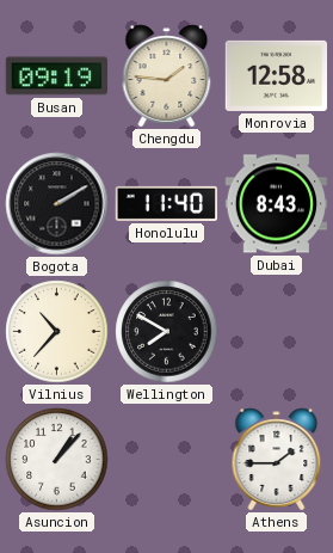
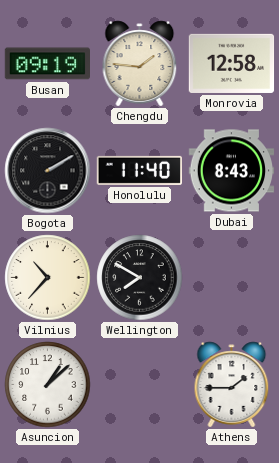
Asuncion: 1:07 -> 1:08
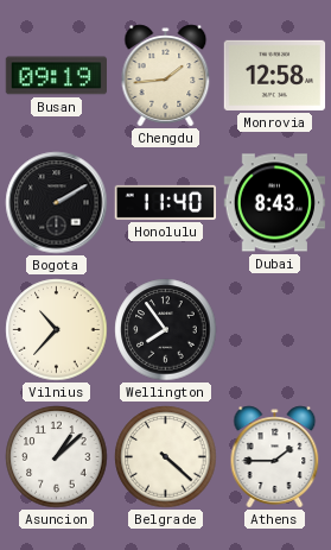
Chengdu: 1:46 -> 1:44
Wellington: 7:50 -> 7:54
Belgrade: none -> 4:22
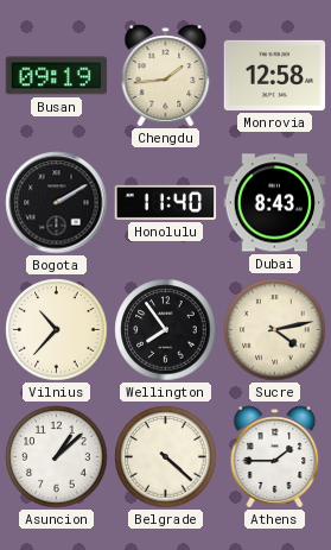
Sucre: none -> 4:13
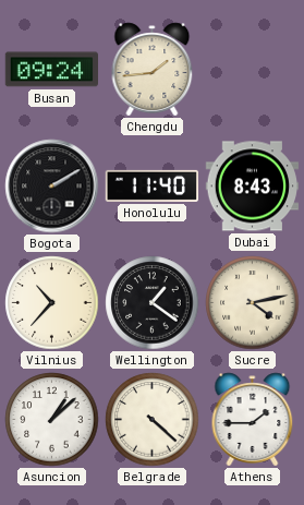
Busan: 09:19 -> 09:24
Monrovia: 12:58 -> none
Wellington: 7:54 -> 1:21
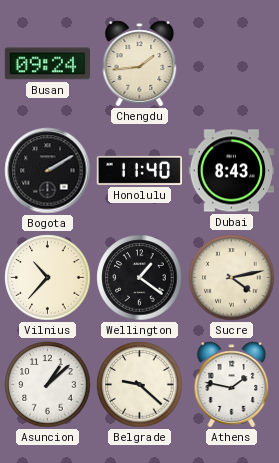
Belgrade: 4:22 -> 9:22
Athens: 1:45 -> 1:47
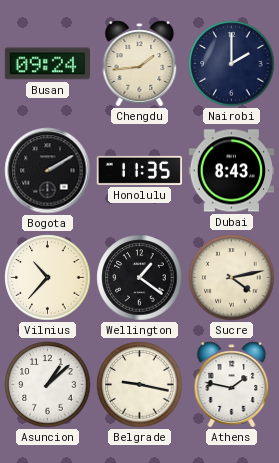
Nairobi: none -> 2:00
Honolulu: 11:40 -> 11:35
Belgrade: 9:22 -> 9:17
